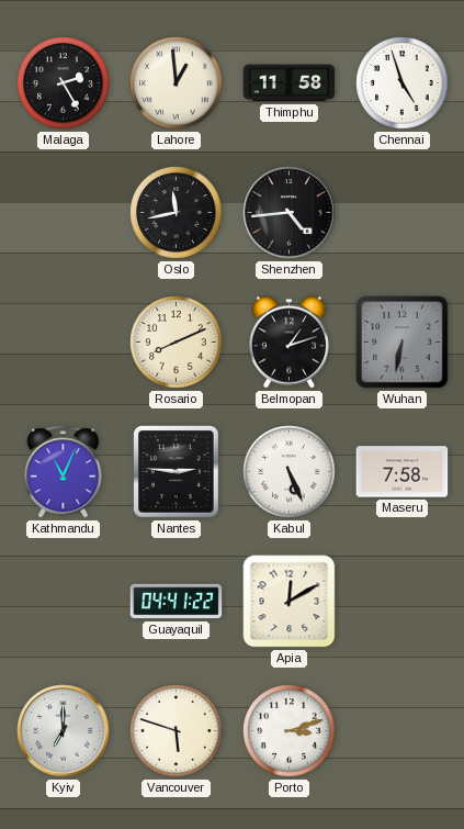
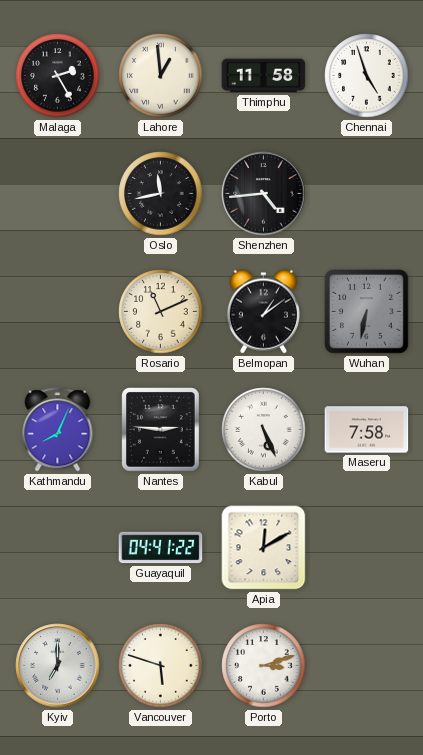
Rosario: 8:11 -> 11:11
Belmopan: 1:12 -> 1:09
Kathmandu: 11:04 -> 8:04
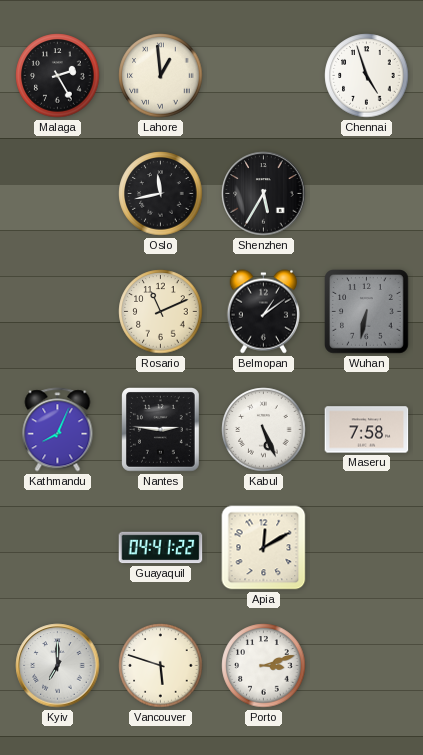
Thimphu: 11:58 -> none
Shenzhen: 4:44 -> 5:35
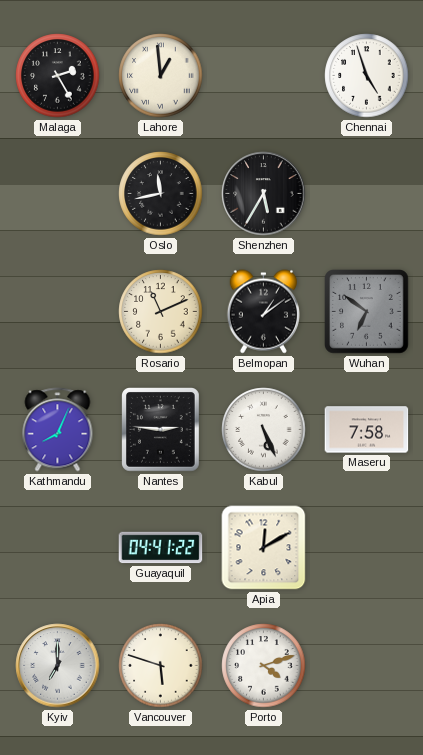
Wuhan: 6:32 -> 6:51
Porto: 3:12 -> 4:12
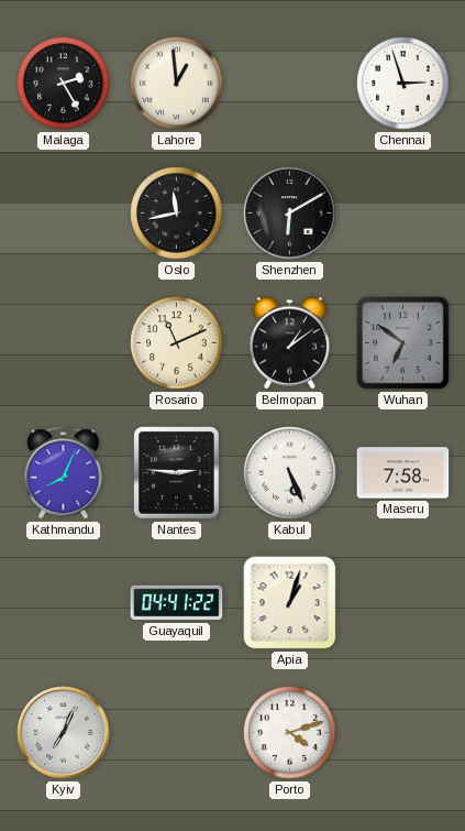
Chennai: 4:57 -> 2:57
Shenzhen: 5:35 -> 6:10
Apia: 12:10 -> 1:03
Kyiv: 7:00 -> 7:04
Vancouver: 5:48 -> none
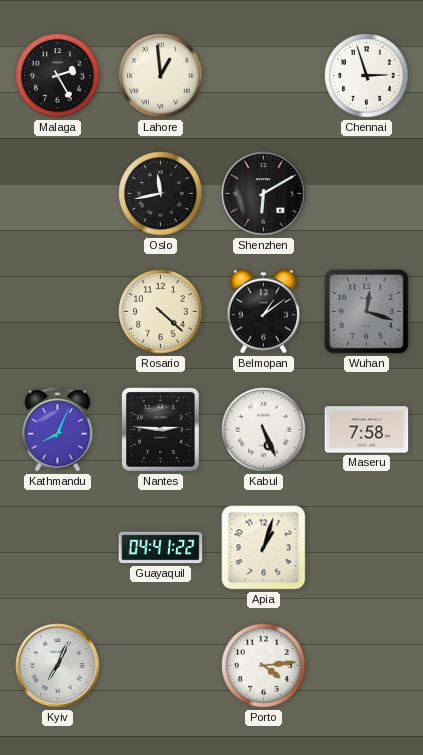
Rosario: 11:11 -> 4:22
Wuhan: 6:51 -> 12:18
Porto: 4:12 -> 4:14
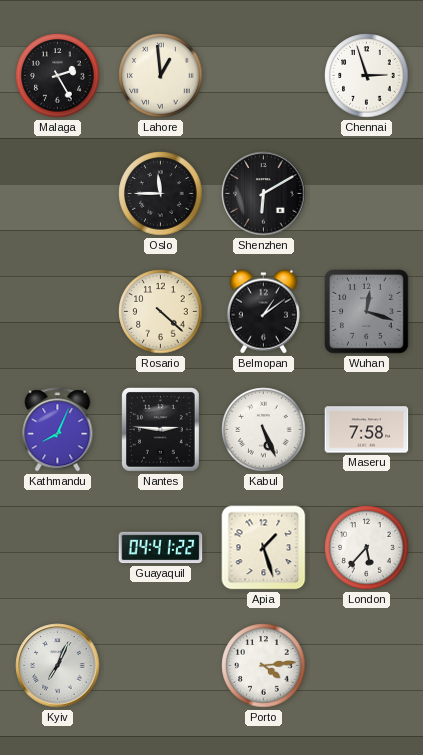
Oslo: 11:43 -> 11:45
Apia: 1:03 -> 1:27
London: none -> 5:37
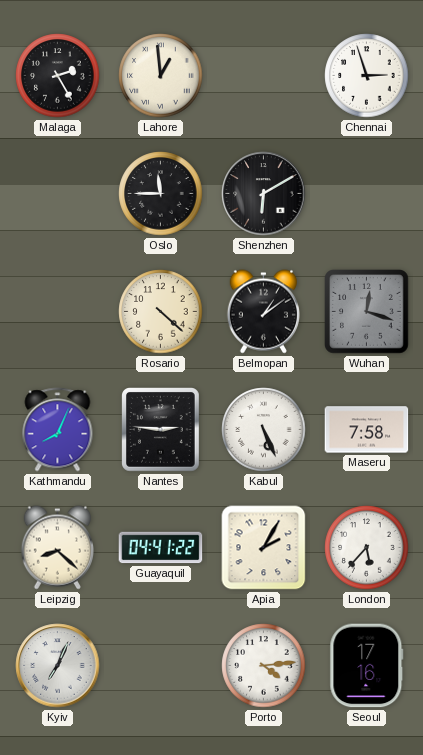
Leipzig: none -> 8:22
Apia: 1:27 -> 2:05
Seoul: none -> 17:16
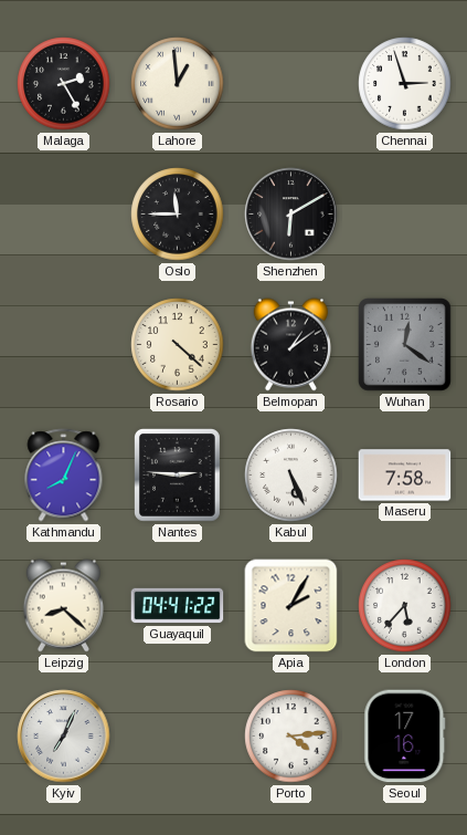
Wuhan: 12:18 -> 12:21
